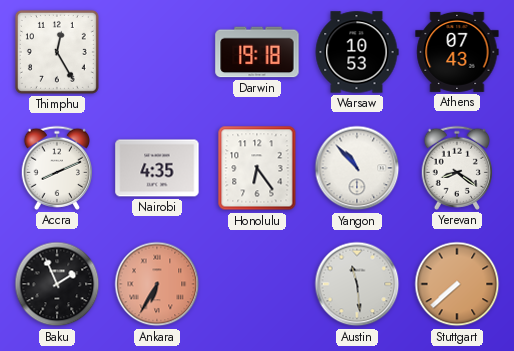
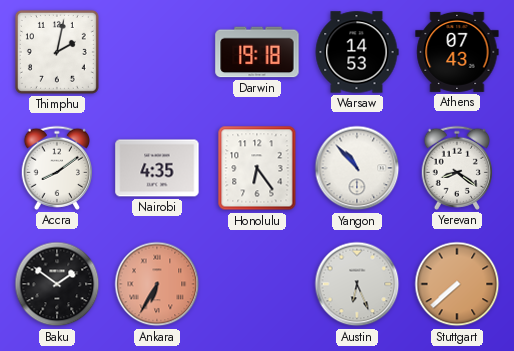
Thimphu: 12:25 -> 2:02
Warsaw: 10:53 -> 14:53
Accra: 8:11 -> 8:09
Baku: 1:56 -> 1:51
Austin: 11:29 -> 6:26
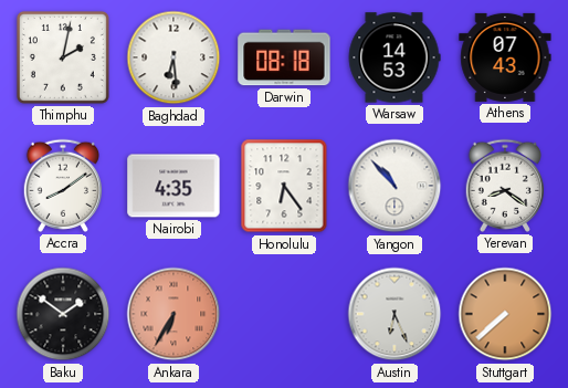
Baghdad: none -> 6:29
Darwin: 19:18 -> 08:18
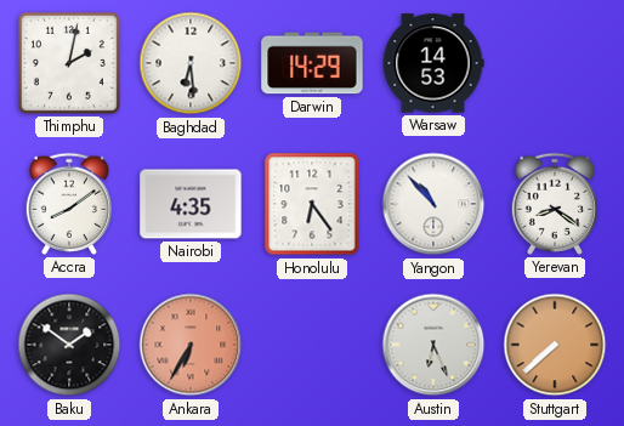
Darwin: 08:18 -> 14:29
Athens: 07:43 -> none
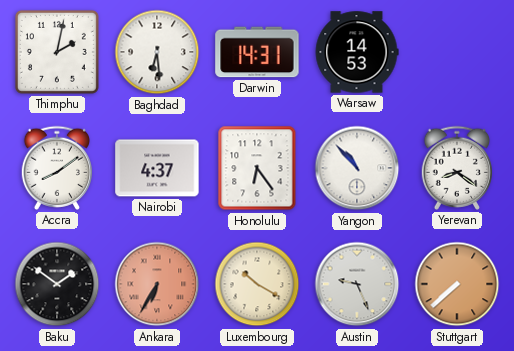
Darwin: 14:29 -> 14:31
Nairobi: 4:35 -> 4:37
Luxembourg: none -> 10:20
Austin: 6:26 -> 9:26
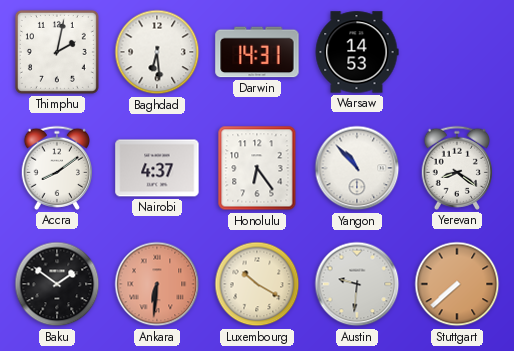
Ankara: 6:35 -> 6:31
Austin: 9:26 -> 9:31
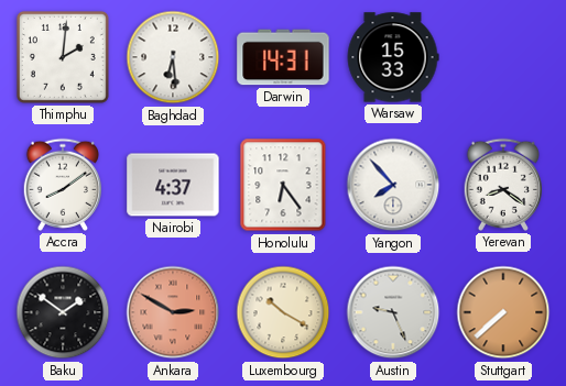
Thimphu: 2:02 -> 2:01
Warsaw: 14:53 -> 15:33
Yangon: 10:53 -> 7:53
Ankara: 6:31 -> 2:50
Austin: 9:31 -> 9:26
